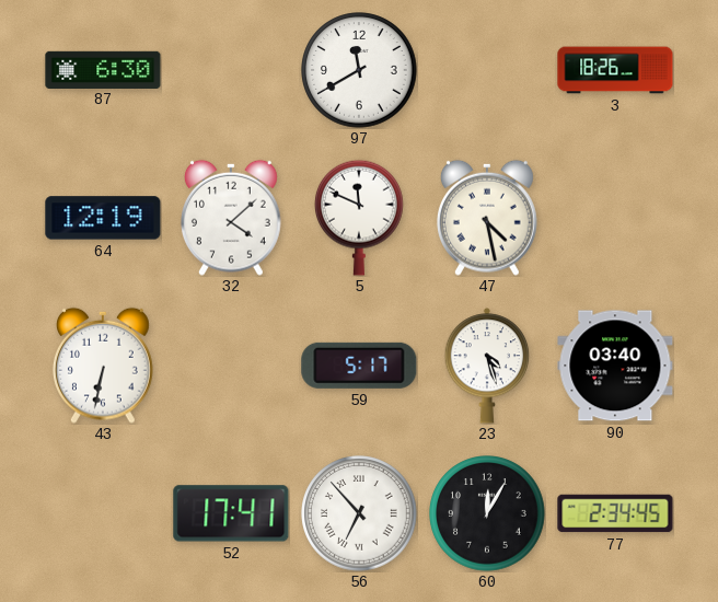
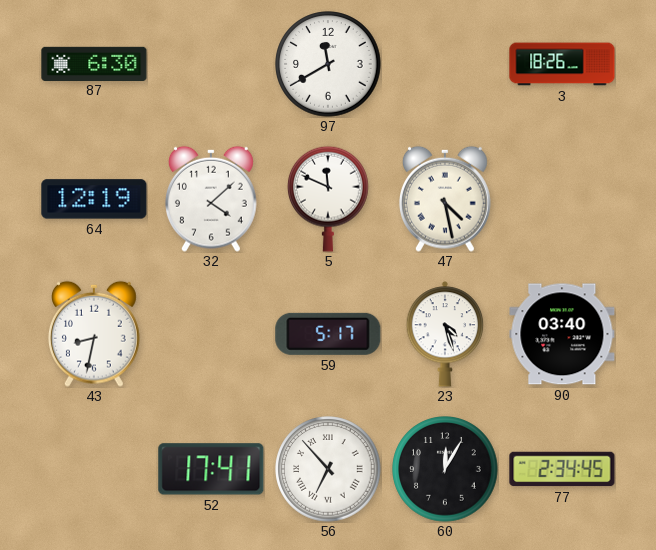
43: 6:32 -> 8:32
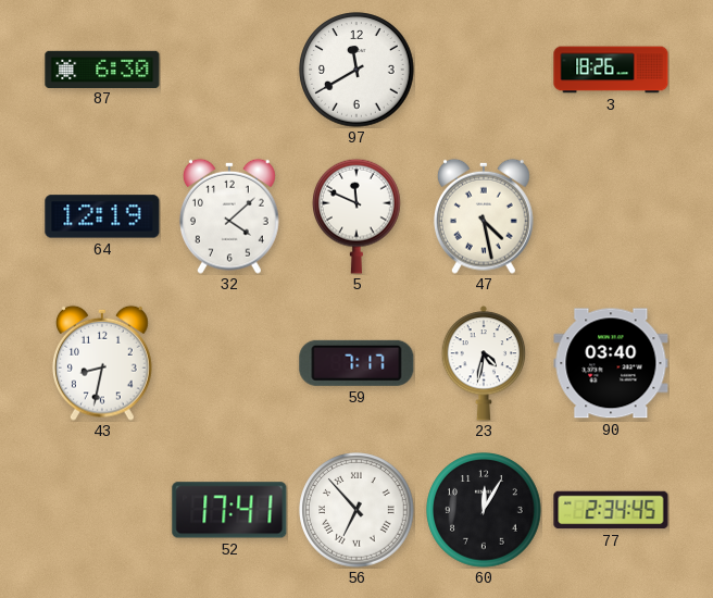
59: 5:17 -> 7:17
23: 4:27 -> 4:32
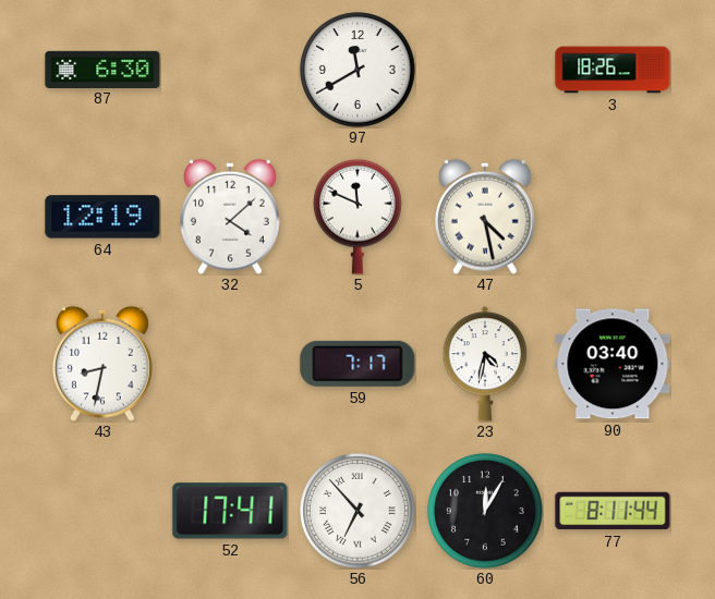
77: 2:34 -> 8:11
